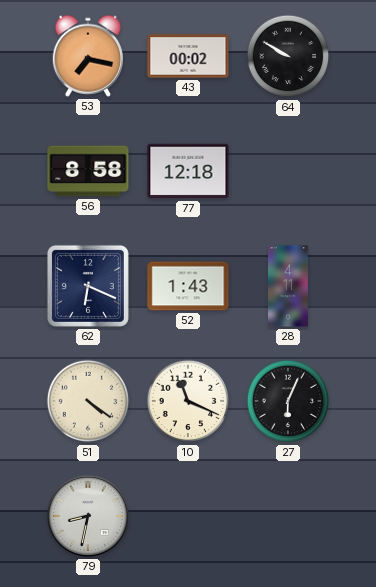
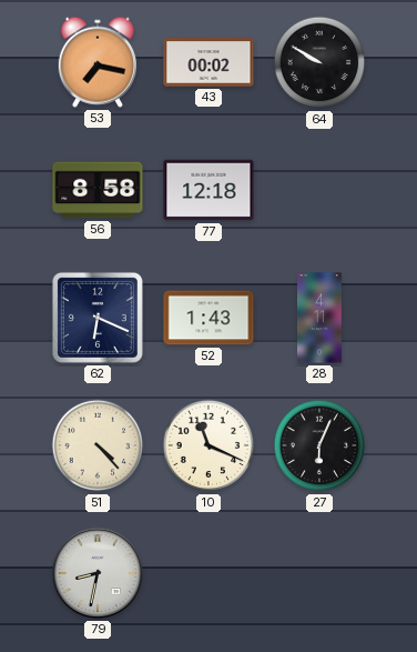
51: 4:21 -> 4:23
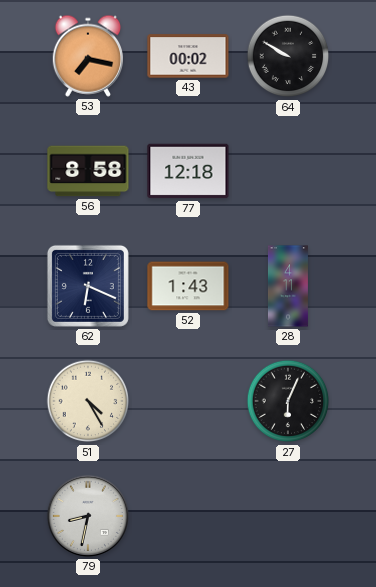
51: 4:23 -> 4:25
10: 11:19 -> none
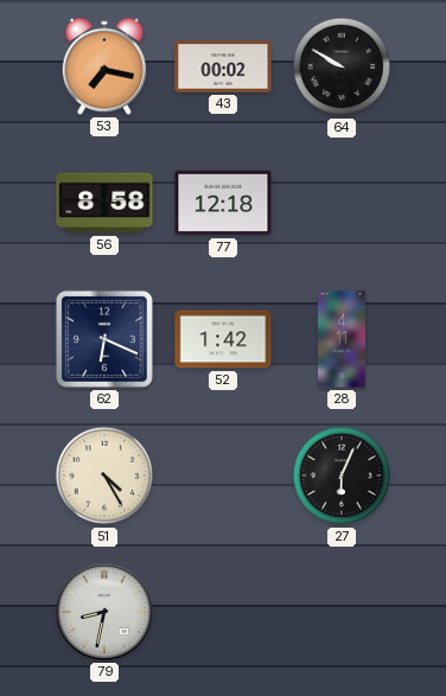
52: 1:43 -> 1:42
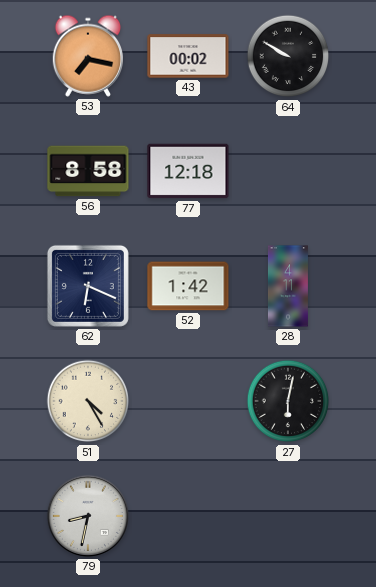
27: 6:04 -> 6:02
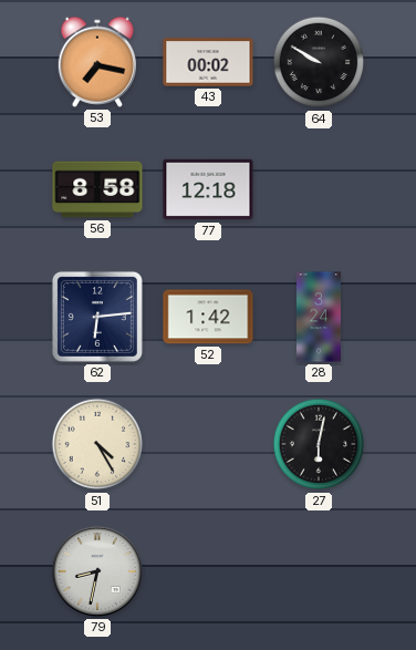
62: 6:19 -> 6:14
28: 4:11 -> 3:24
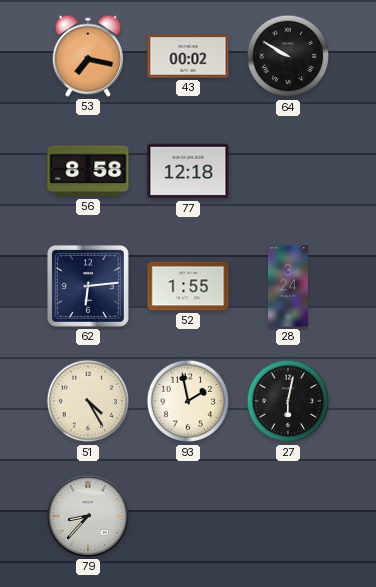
52: 1:42 -> 1:55
93: none -> 1:58
79: 8:32 -> 8:37
